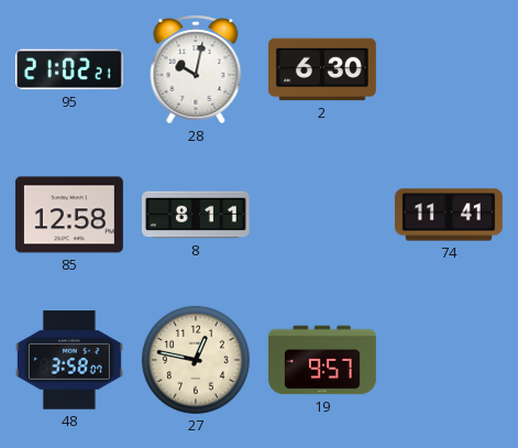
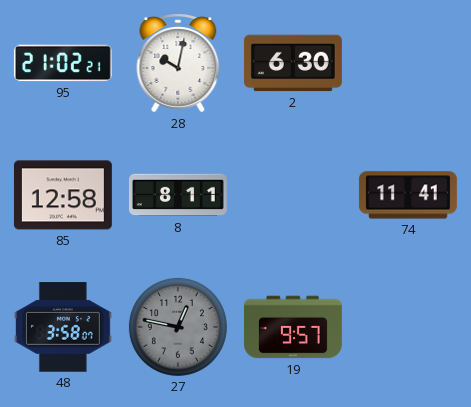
27 dial: cream -> grey
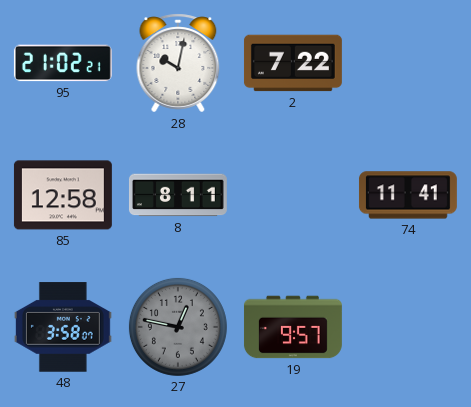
2: 6:30 -> 7:22
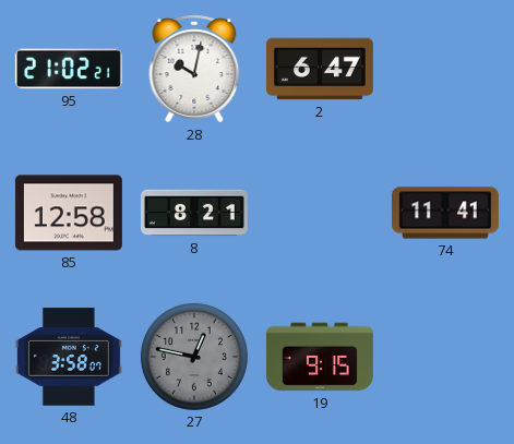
2: 7:22 -> 6:47
8: 8:11 -> 8:21
19: 9:57 -> 9:15
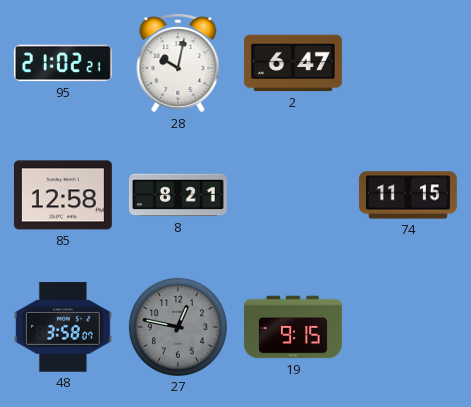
74: 11:41 -> 11:15
